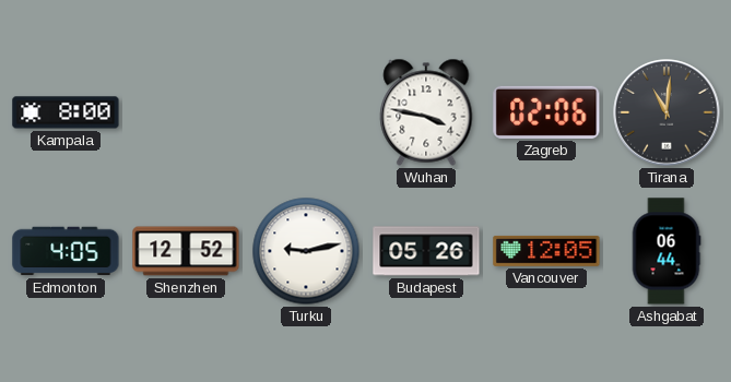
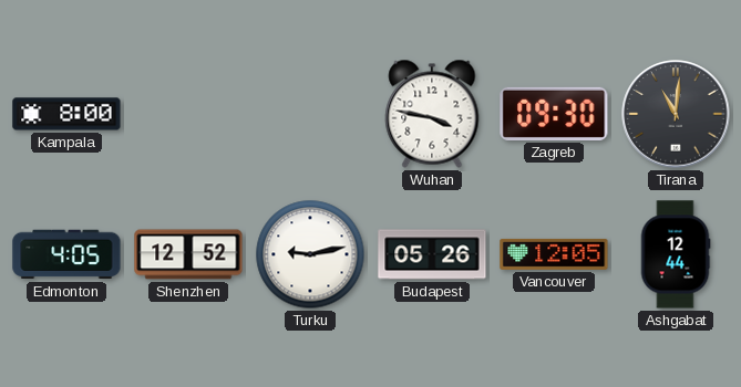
Zagreb: 02:06 -> 09:30
Ashgabat: 06:44 -> 12:44
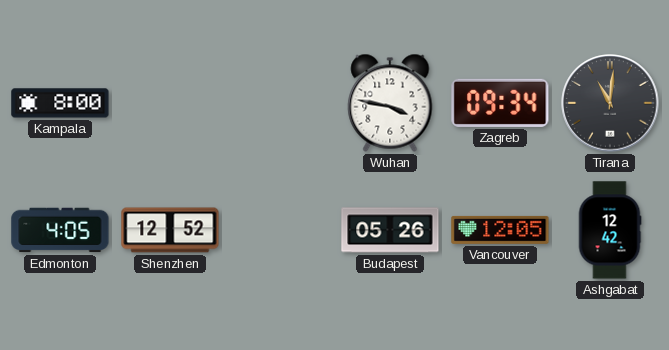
Zagreb: 09:30 -> 09:34
Turku: 9:13 -> none
Ashgabat: 12:44 -> 12:42
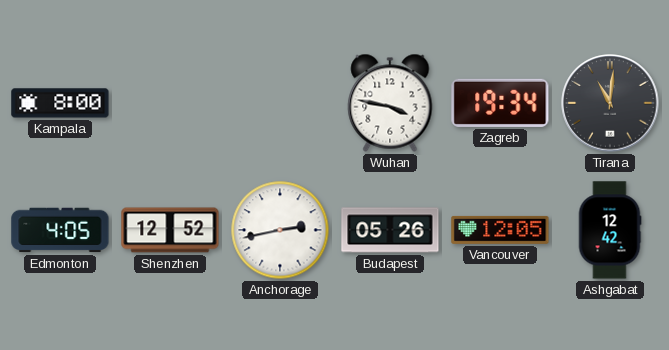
Zagreb: 09:34 -> 19:34
Anchorage: none -> 2:43
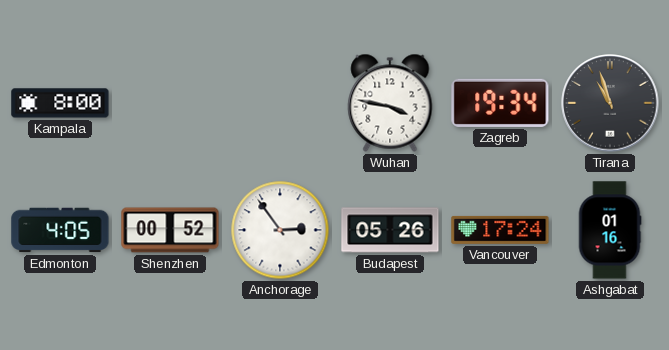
Tirana: 11:01 -> 10:57
Shenzhen: 12:52 -> 00:52
Anchorage: 2:43 -> 2:54
Vancouver: 12:05 -> 17:24
Ashgabat: 12:42 -> 01:16
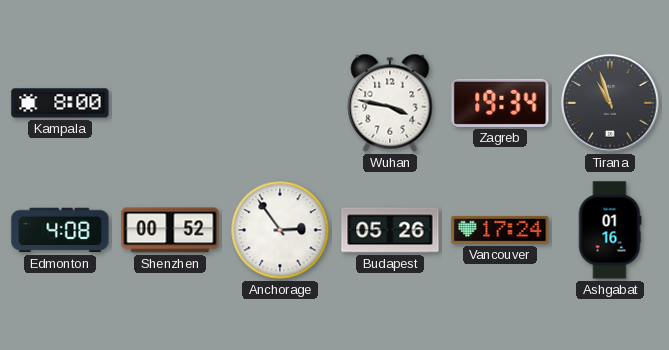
Edmonton: 4:05 -> 4:08
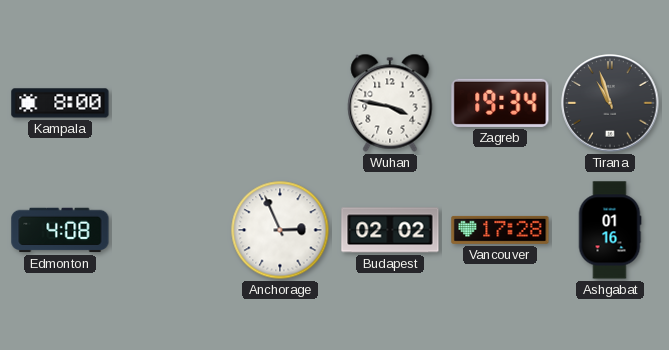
Shenzhen: 00:52 -> none
Anchorage: 2:54 -> 2:56
Budapest: 05:26 -> 02:02
Vancouver: 17:24 -> 17:28
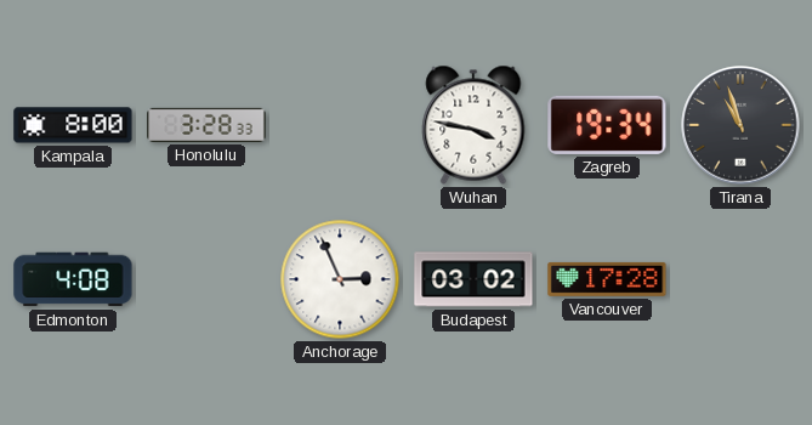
Honolulu: none -> 3:28
Budapest: 02:02 -> 03:02
Ashgabat: 01:16 -> none
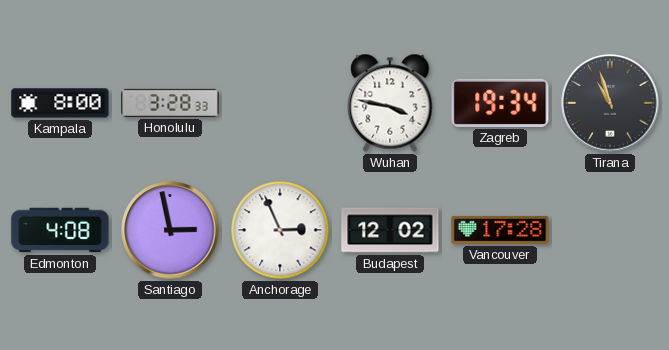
Santiago: none -> 2:58
Budapest: 03:02 -> 12:02
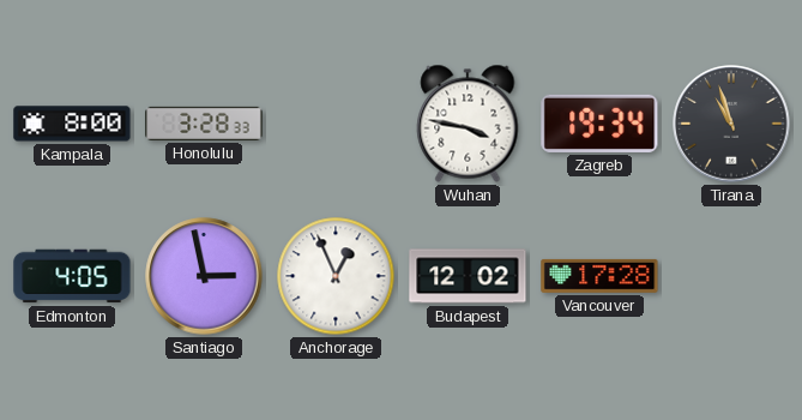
Edmonton: 4:08 -> 4:05
Anchorage: 2:56 -> 12:56
